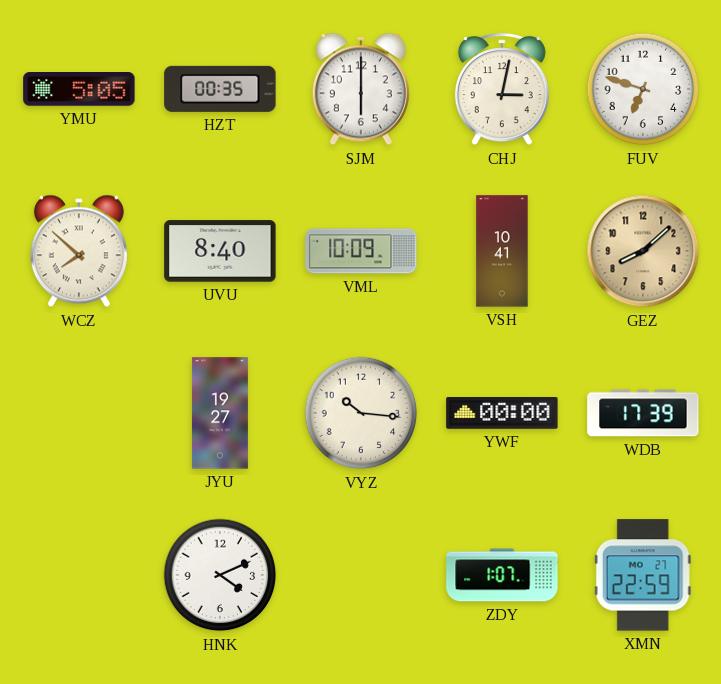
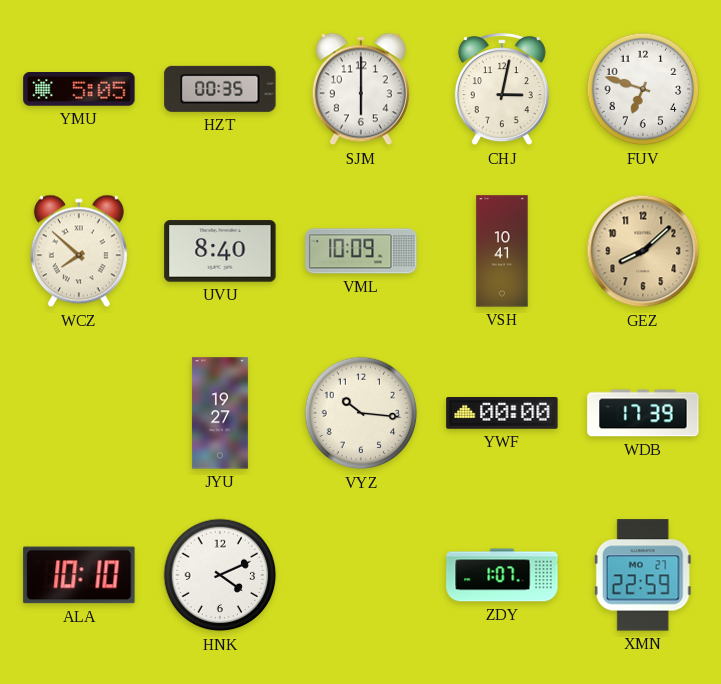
ALA: none -> 10:10
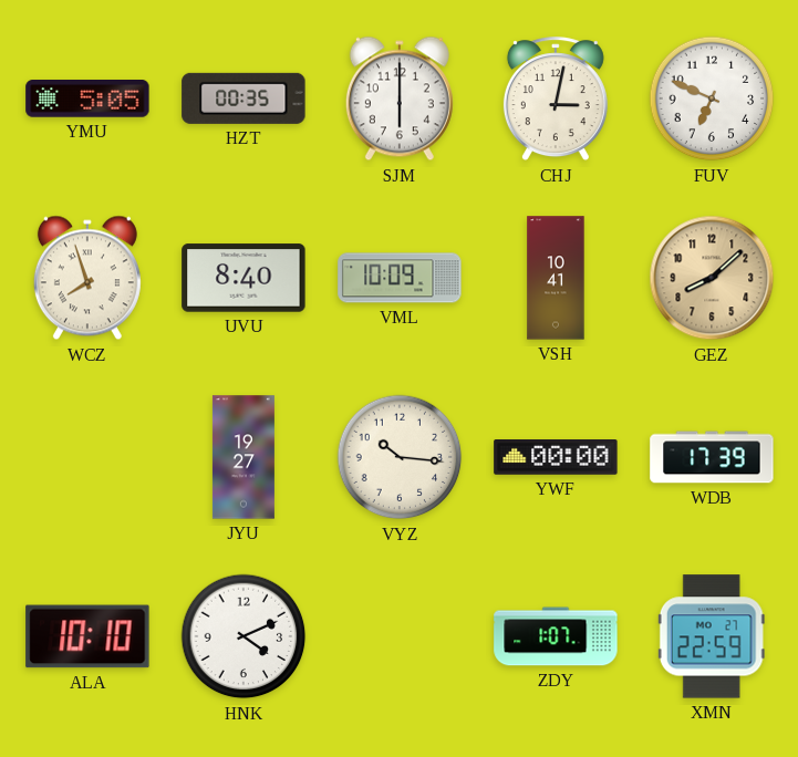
FUV: 6:48 -> 6:49
WCZ: 7:52 -> 7:57
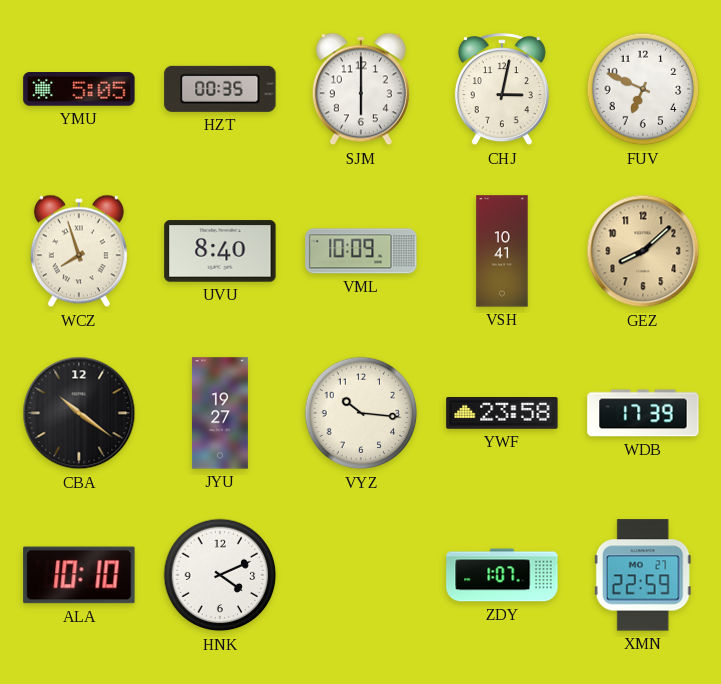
CBA: none -> 10:21
YWF: 00:00 -> 23:58
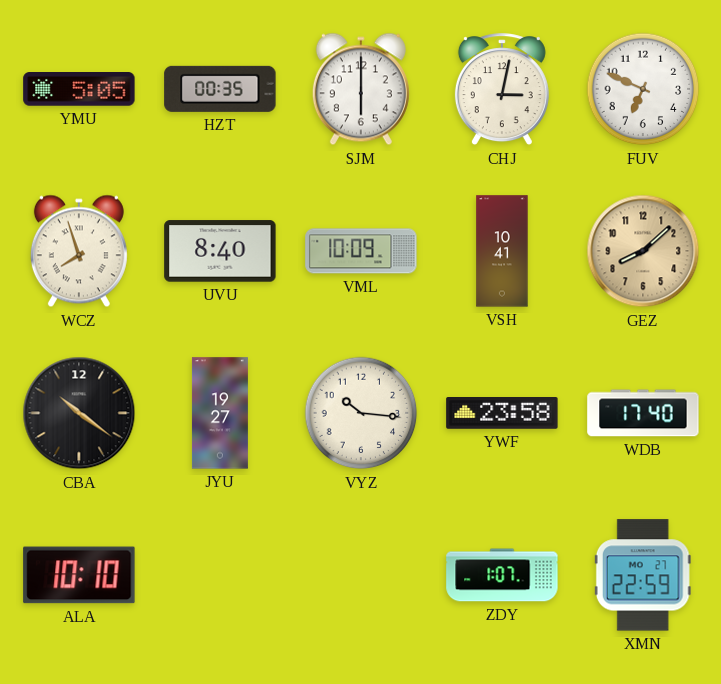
WDB: 17:39 -> 17:40
HNK: 4:11 -> none
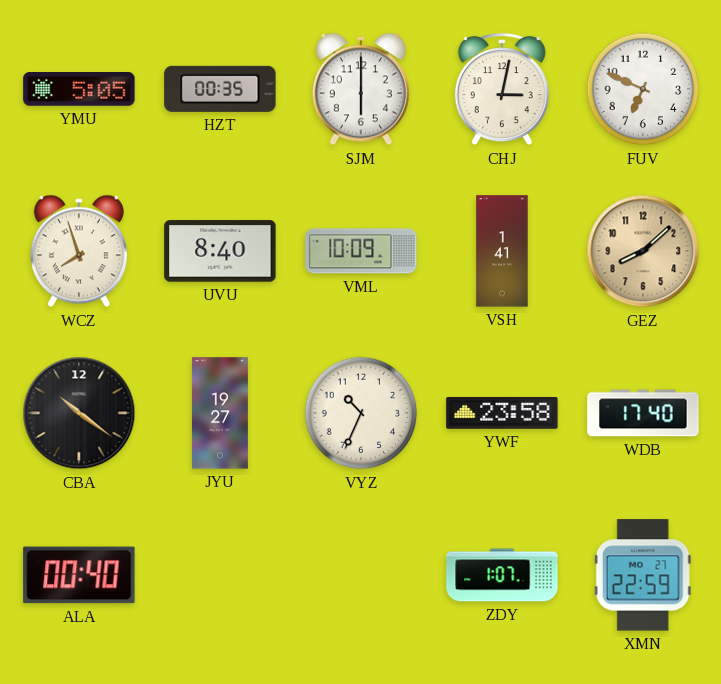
VSH: 10:41 -> 1:41
VYZ: 10:16 -> 10:34
ALA: 10:10 -> 00:40
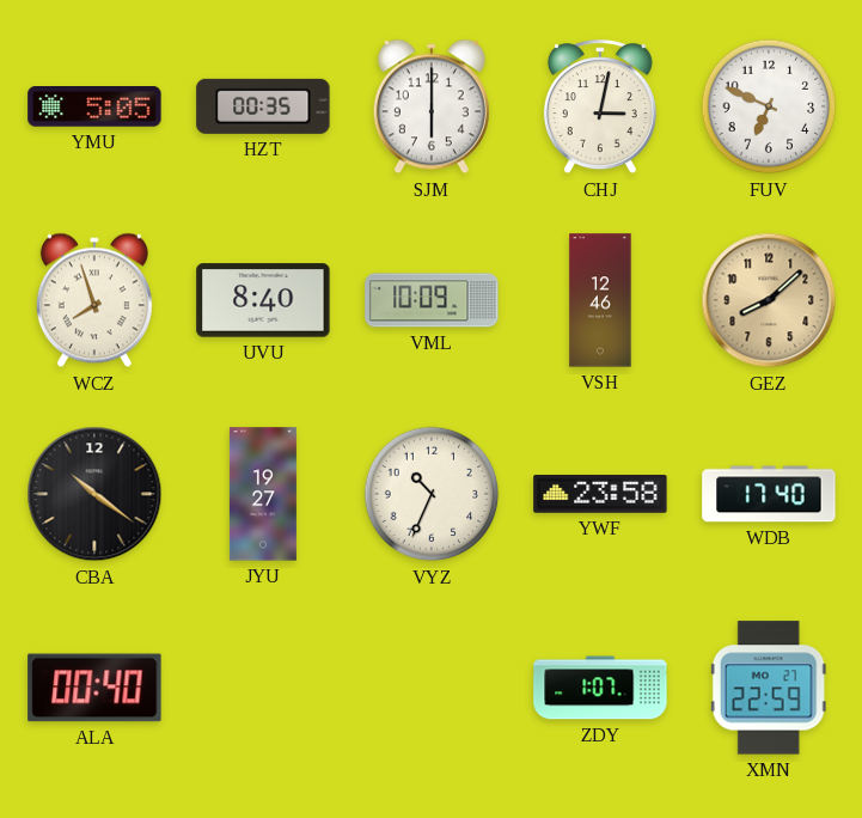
VSH: 1:41 -> 12:46
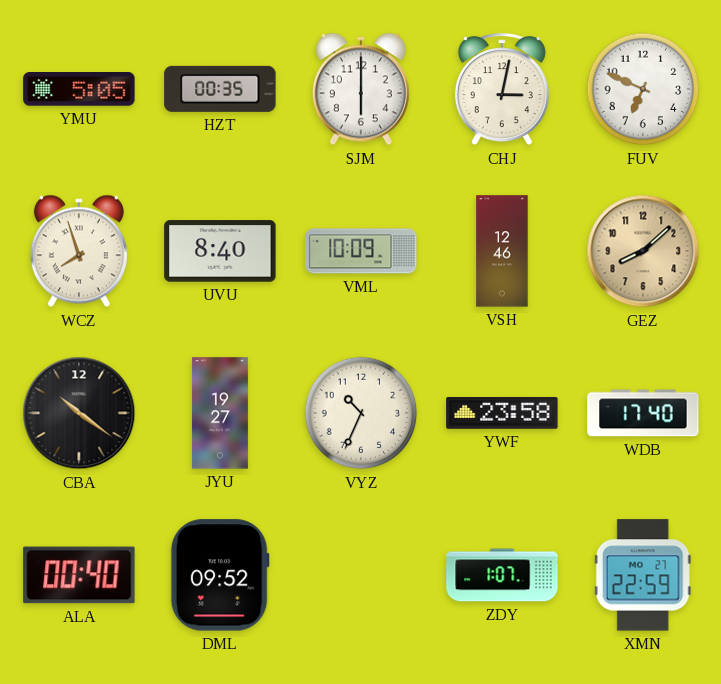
DML: none -> 09:52
